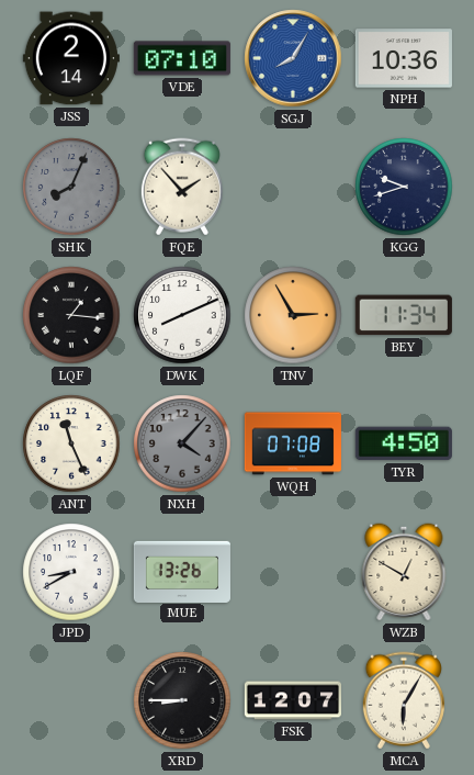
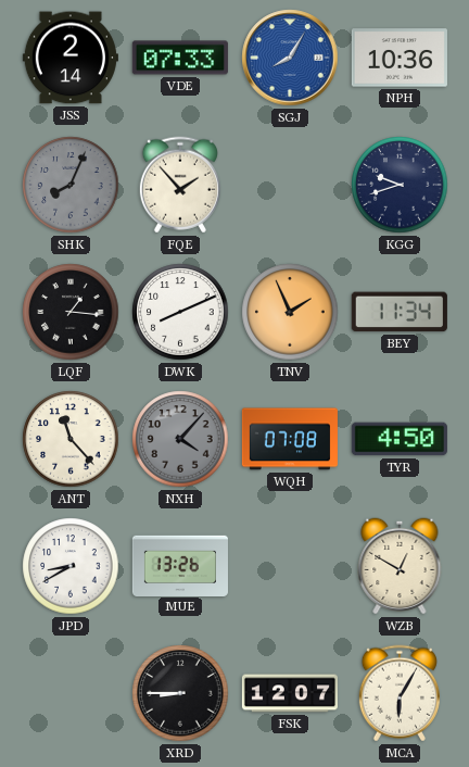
VDE: 07:10 -> 07:33
TNV: 2:55 -> 1:56
ANT: 11:26 -> 11:23
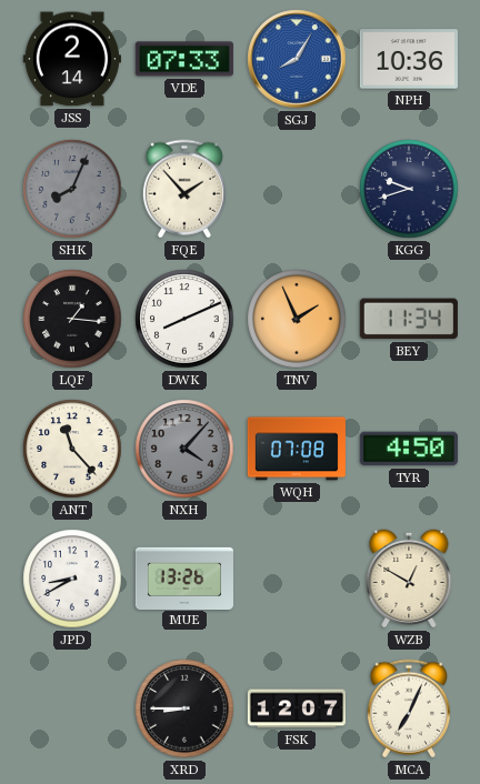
MCA: 6:05 -> 7:04
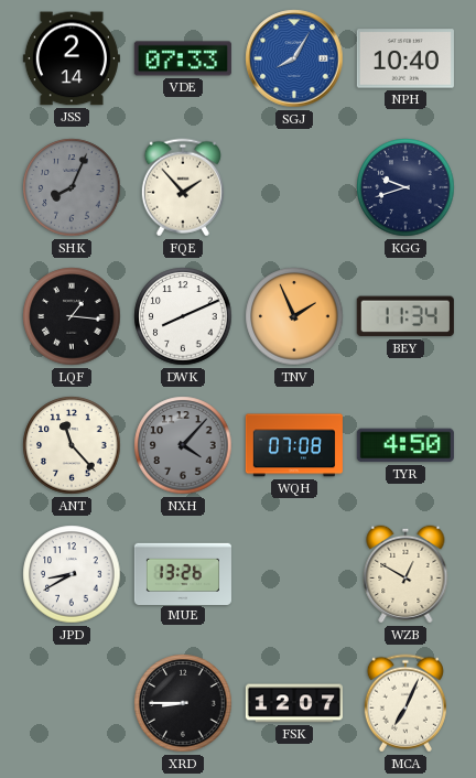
NPH: 10:36 -> 10:40
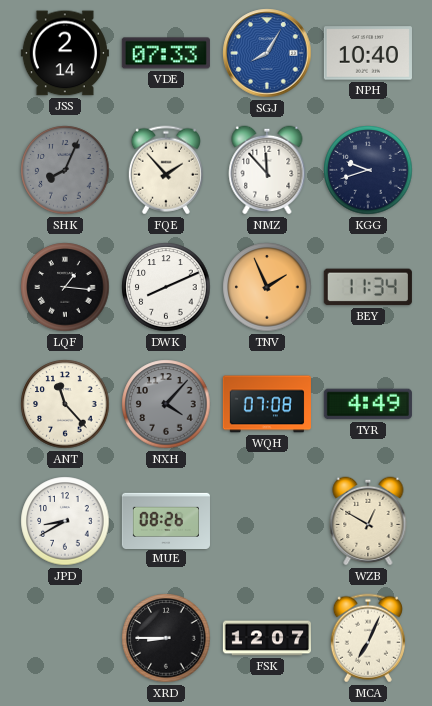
NMZ: none -> 11:53
TYR: 4:50 -> 4:49
MUE: 13:26 -> 08:26
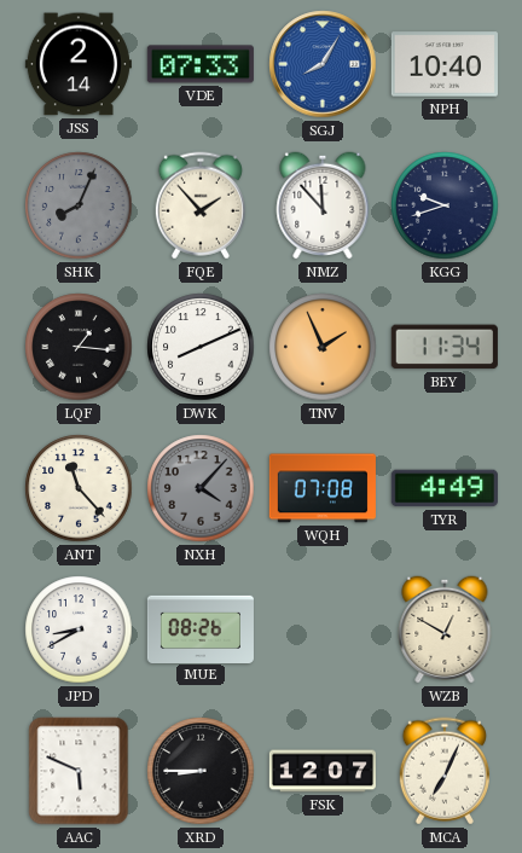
AAC: none -> 5:49
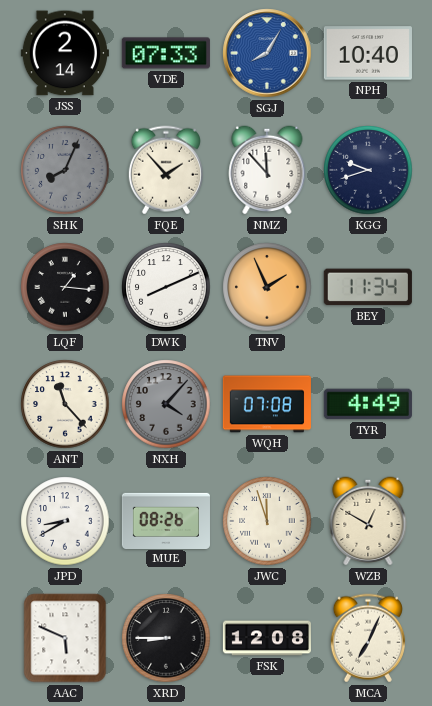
JWC: none -> 11:57
FSK: 12:07 -> 12:08
